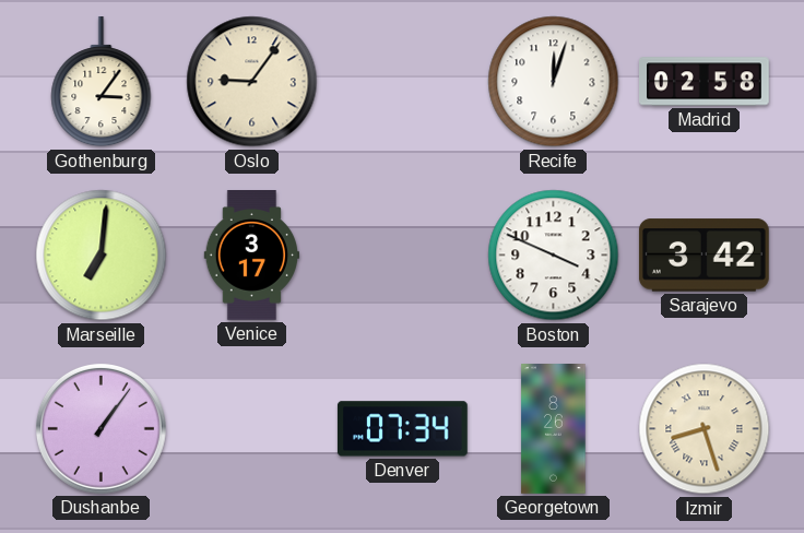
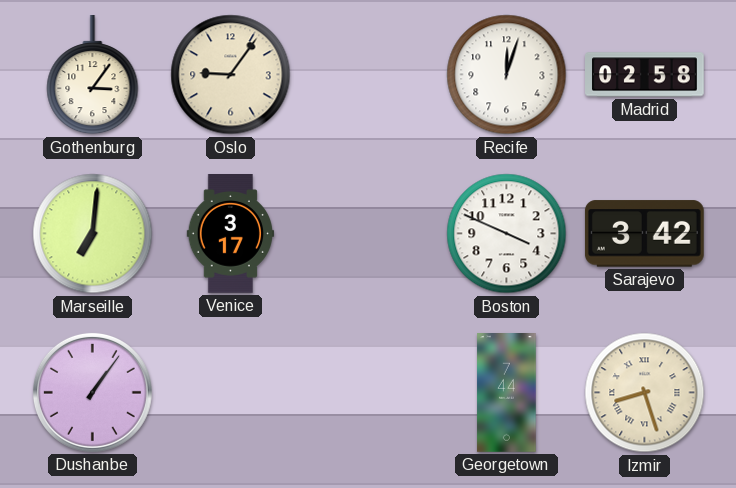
Denver: 07:34 -> none
Georgetown: 8:26 -> 7:44
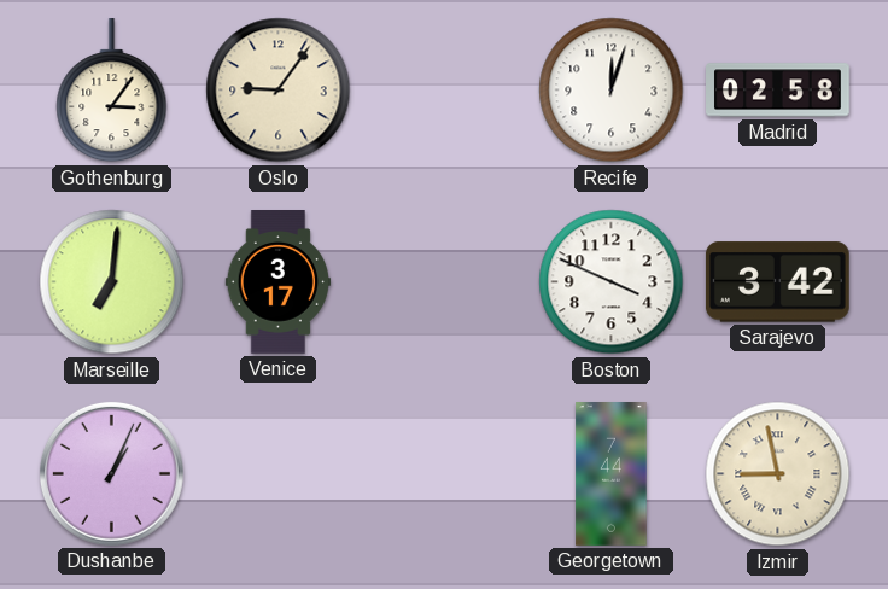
Dushanbe: 1:06 -> 1:04
Izmir: 8:27 -> 8:58
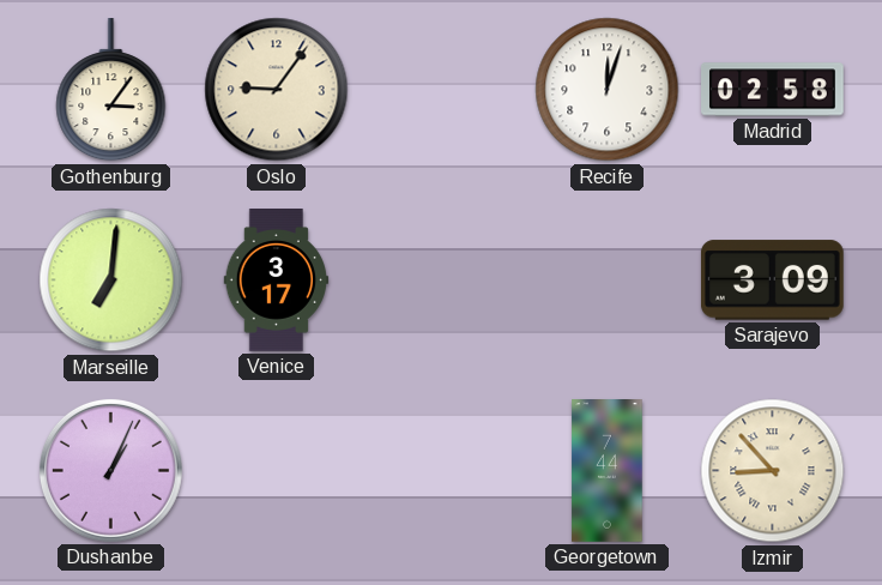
Boston: 3:49 -> none
Sarajevo: 3:42 -> 3:09
Izmir: 8:58 -> 8:53
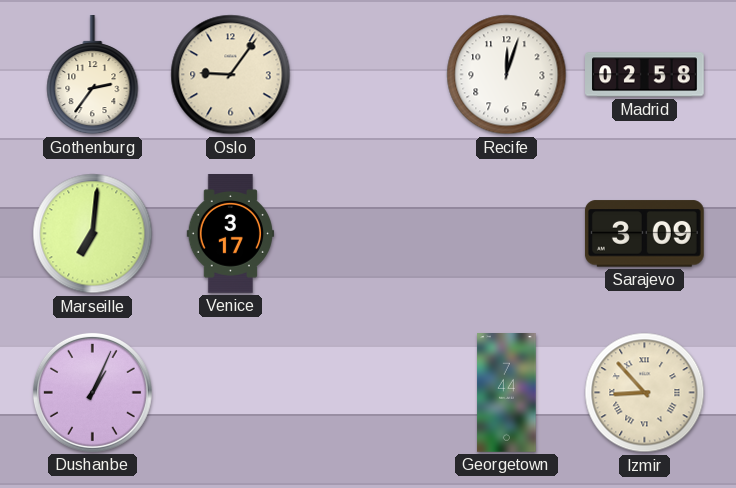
Gothenburg: 3:06 -> 2:36
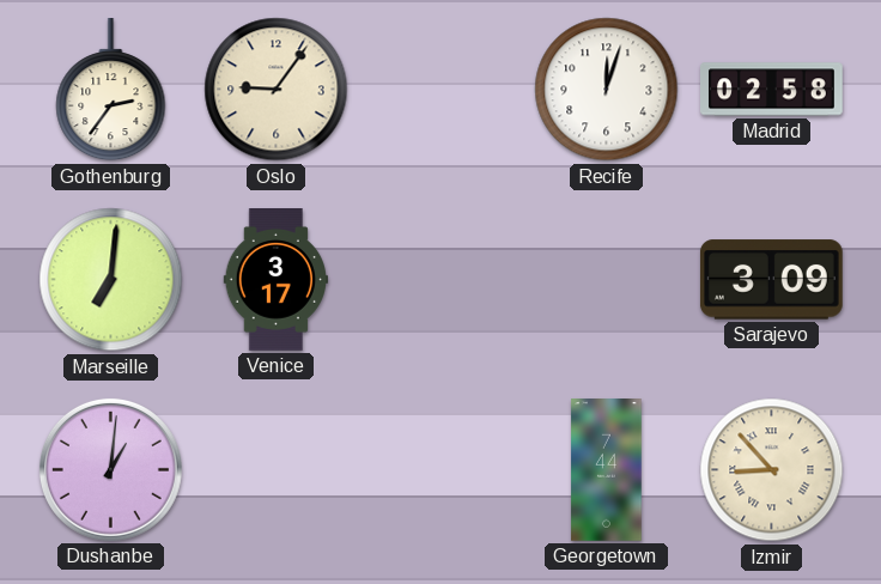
Dushanbe: 1:04 -> 1:01
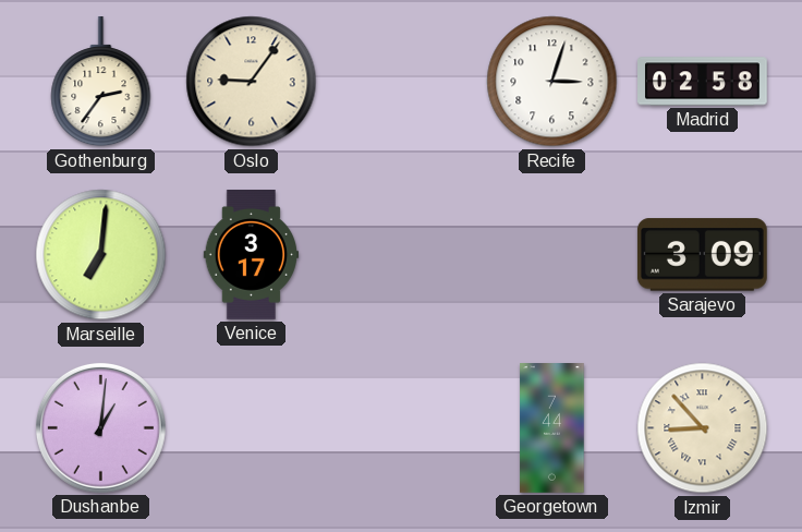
Recife: 12:03 -> 3:03
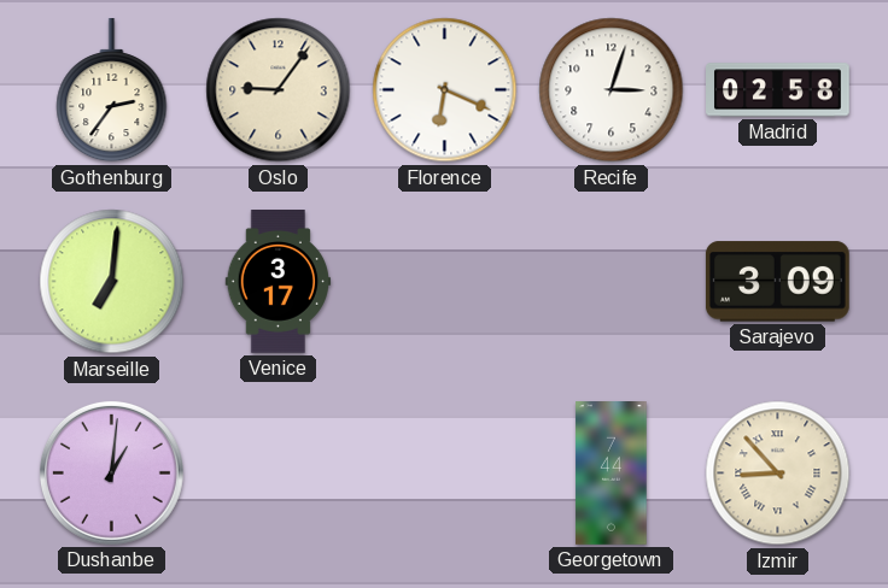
Florence: none -> 6:19
